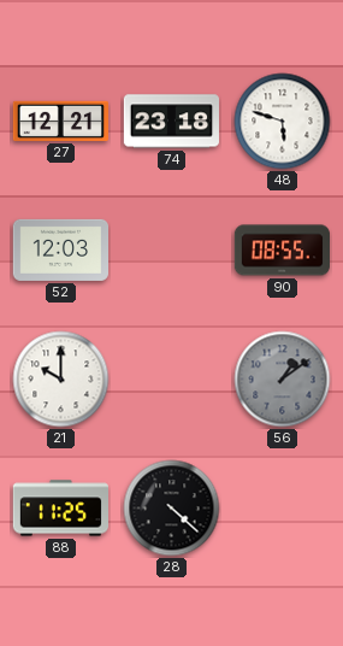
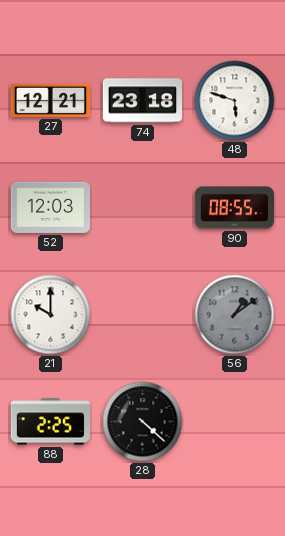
88: 11:25 -> 2:25
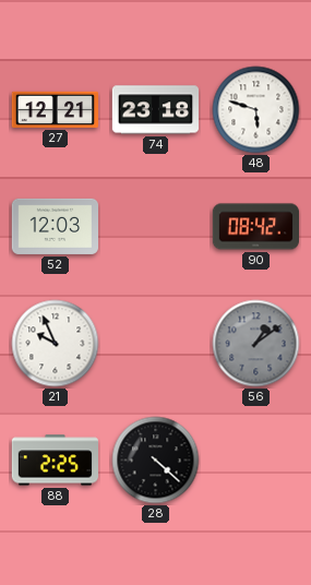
90: 08:55 -> 08:42
21: 10:00 -> 9:56
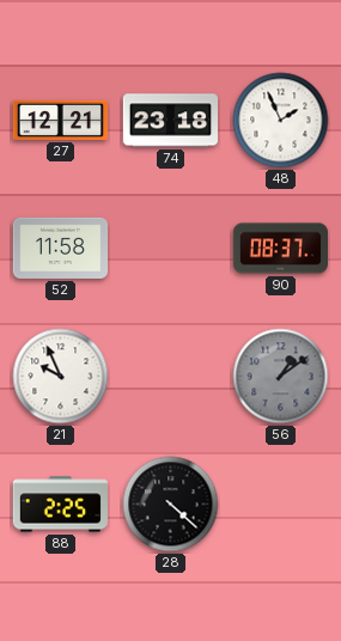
48: 5:48 -> 1:56
52: 12:03 -> 11:58
90: 08:42 -> 08:37
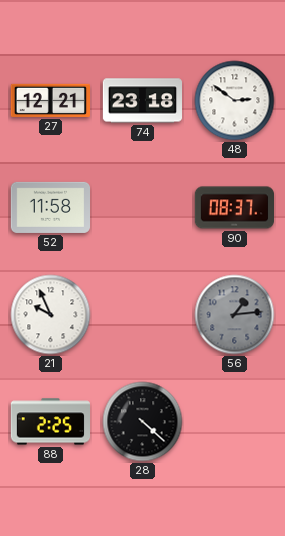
48: 1:56 -> 2:51
56: 1:09 -> 1:14
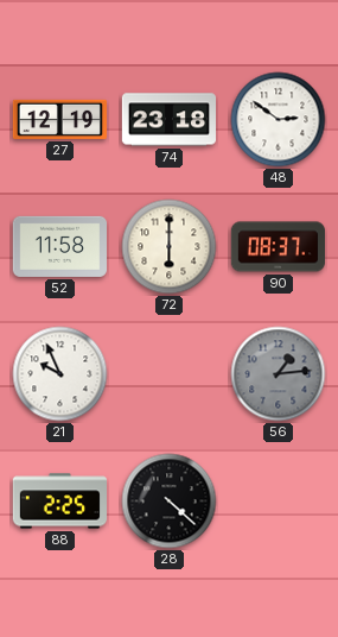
27: 12:21 -> 12:19
72: none -> 6:00
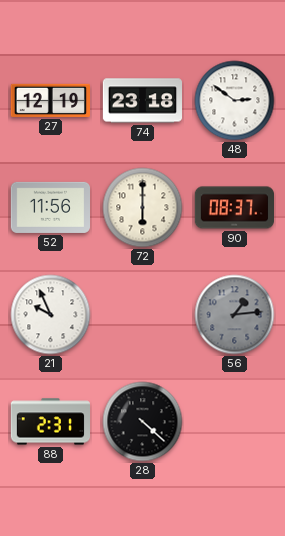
52: 11:58 -> 11:56
88: 2:25 -> 2:31
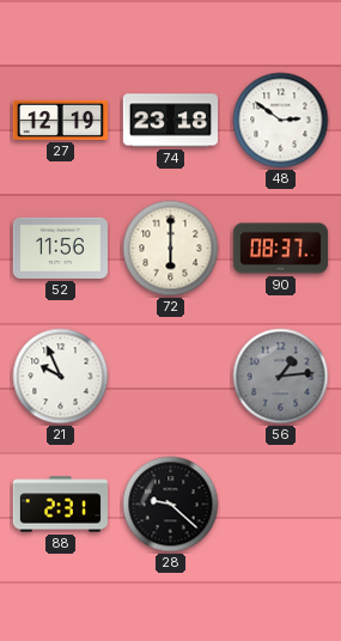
28: 4:22 -> 9:22
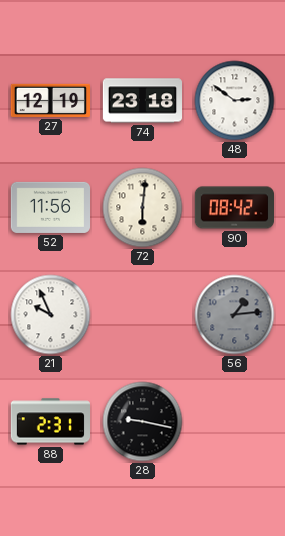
72: 6:00 -> 6:01
90: 08:37 -> 08:42
28: 9:22 -> 9:17
